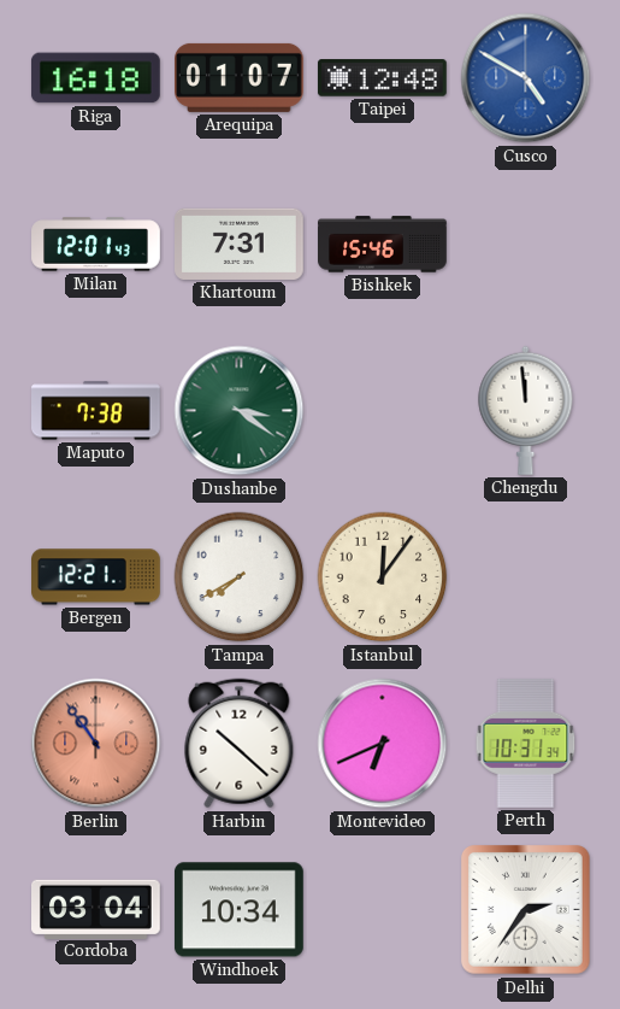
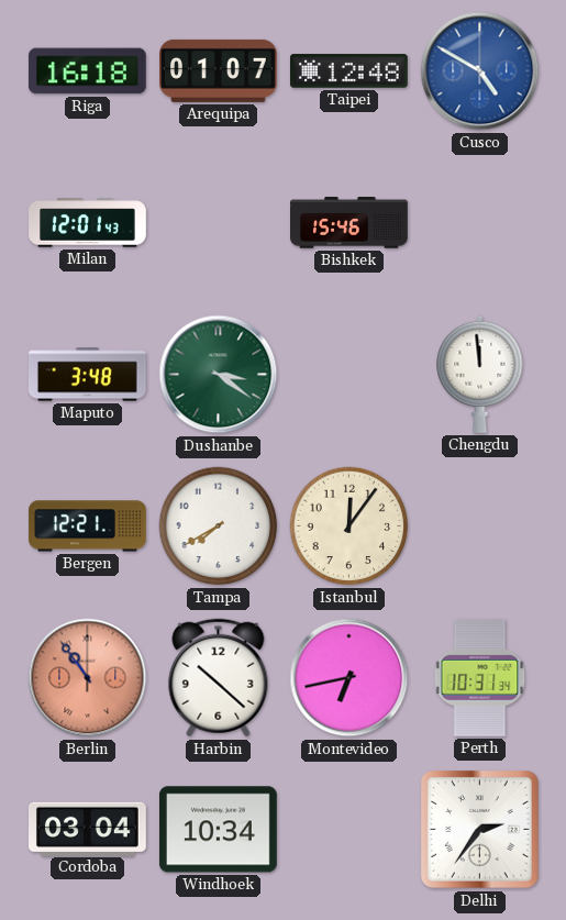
Khartoum: 7:31 -> none
Maputo: 7:38 -> 3:48
Montevideo: 6:41 -> 6:43
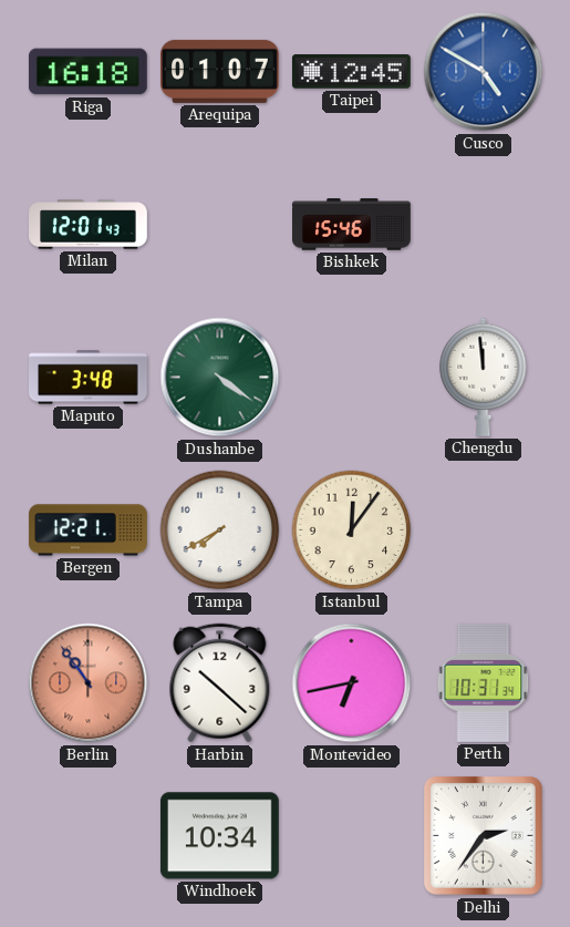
Taipei: 12:48 -> 12:45
Dushanbe: 3:21 -> 4:21
Cordoba: 03:04 -> none
